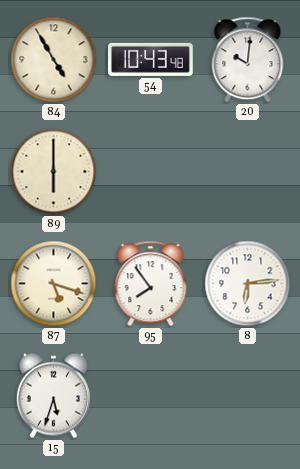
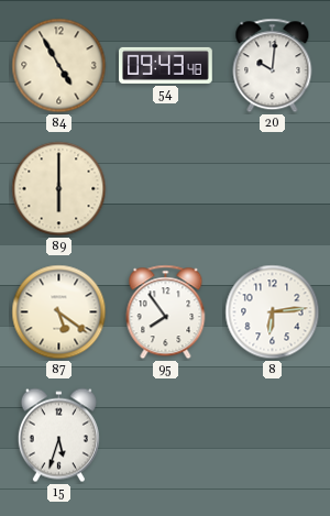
54: 10:43 -> 09:43
87: 5:18 -> 5:21
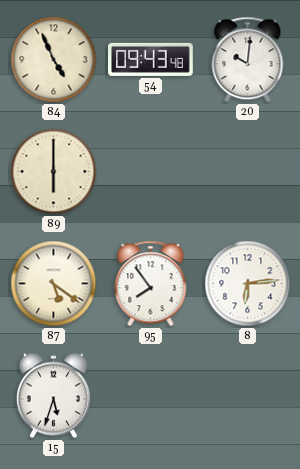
84: 4:55 -> 4:56
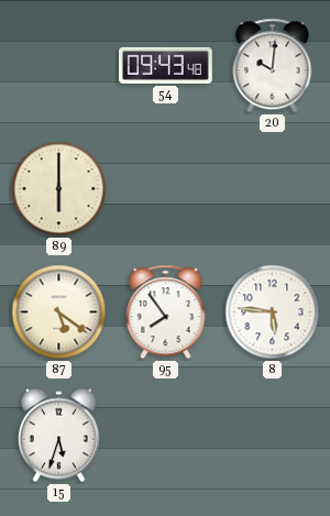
84: 4:56 -> none
8: 6:14 -> 5:46
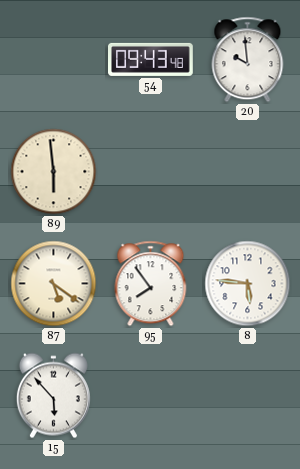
20: 10:01 -> 9:59
89: 6:00 -> 5:59
15: 5:33 -> 5:53
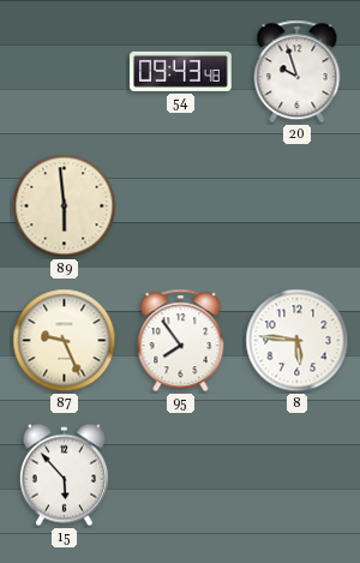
20: 9:59 -> 9:57
87: 5:21 -> 9:26
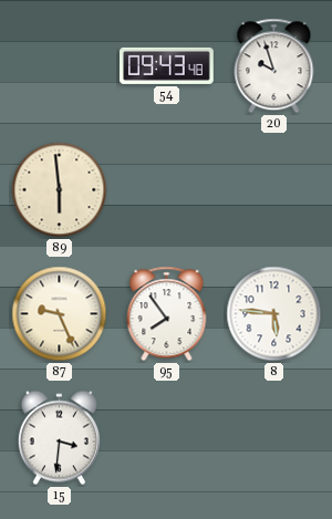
15: 5:53 -> 3:31
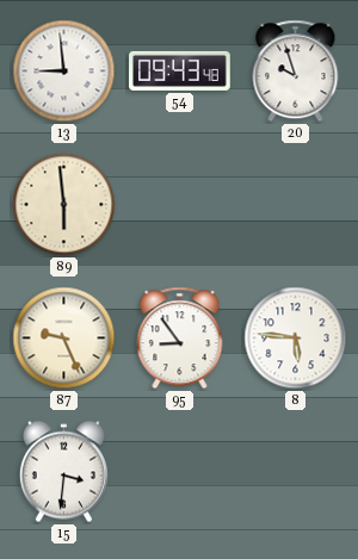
13: none -> 8:59
95: 7:54 -> 8:54
